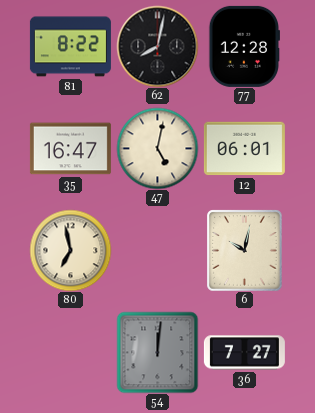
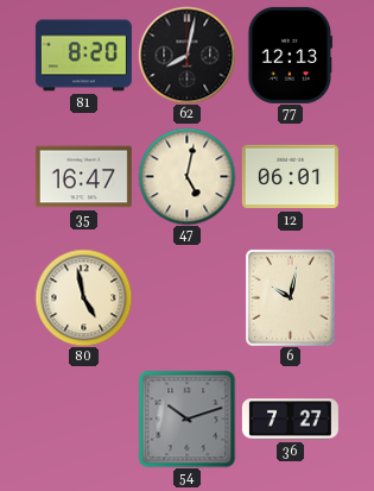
81: 8:22 -> 8:20
77: 12:28 -> 12:13
80: 6:58 -> 4:58
54: 12:01 -> 10:12
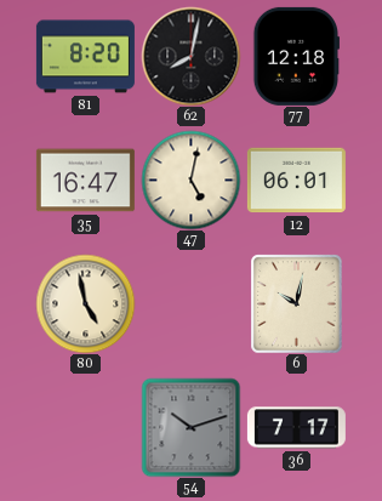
77: 12:13 -> 12:18
36: 7:27 -> 7:17
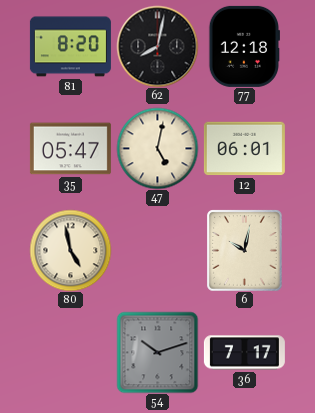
35: 16:47 -> 05:47
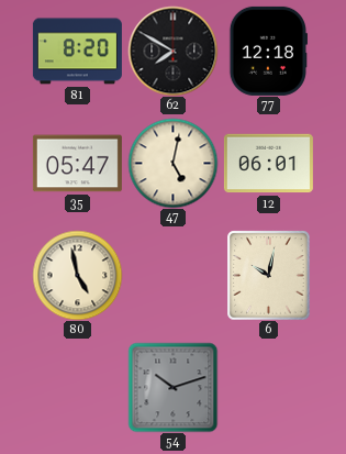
62: 8:02 -> 7:50
36: 7:17 -> none
